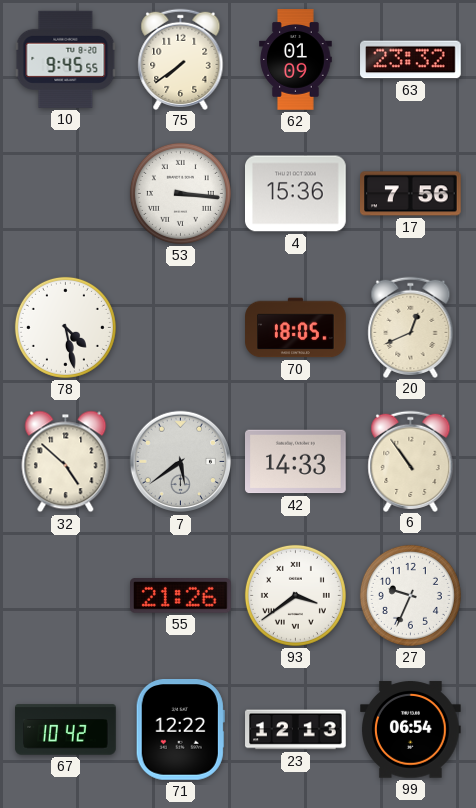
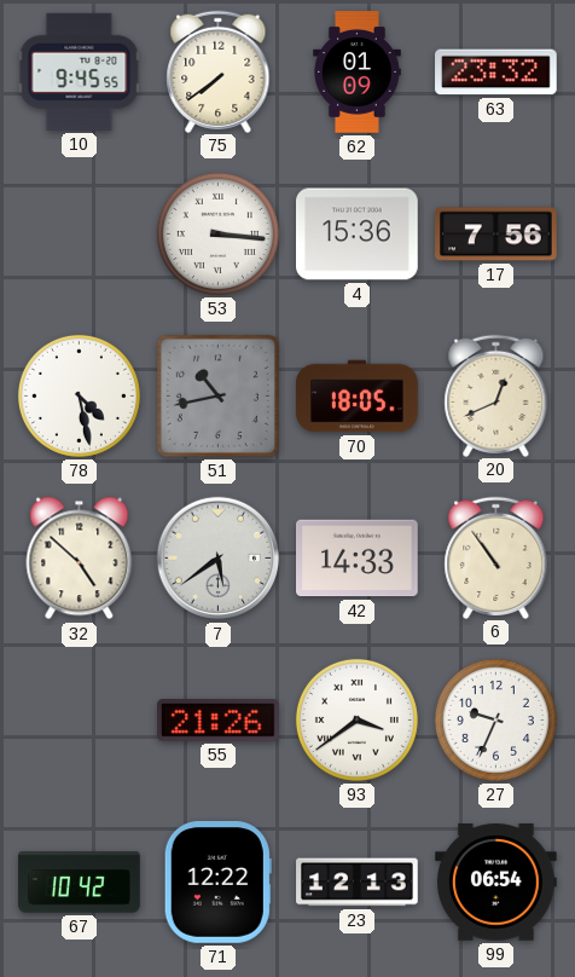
51: none -> 10:43
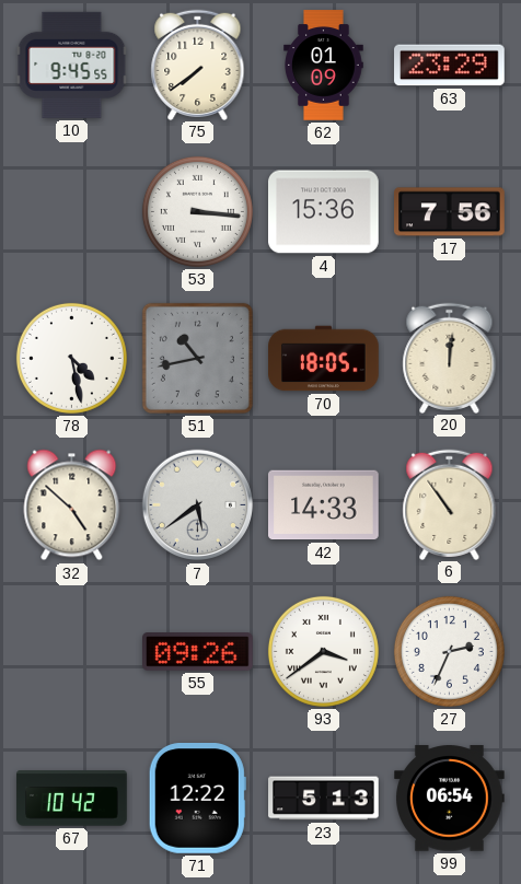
63: 23:32 -> 23:29
20: 12:41 -> 12:01
55: 21:26 -> 09:26
27: 9:34 -> 2:34
23: 12:13 -> 5:13
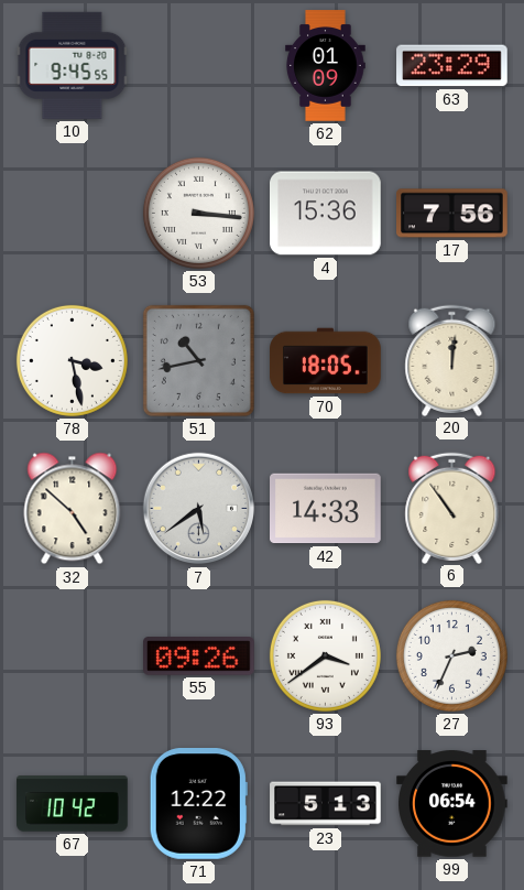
75: 7:39 -> none
78: 4:28 -> 3:28
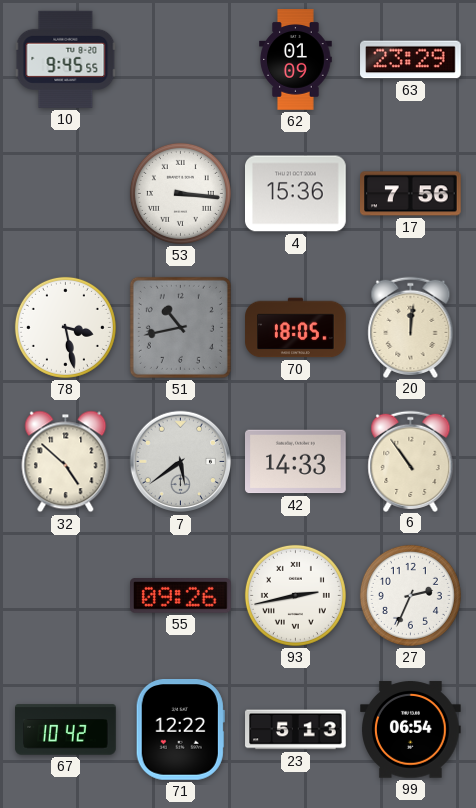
93: 3:39 -> 2:43
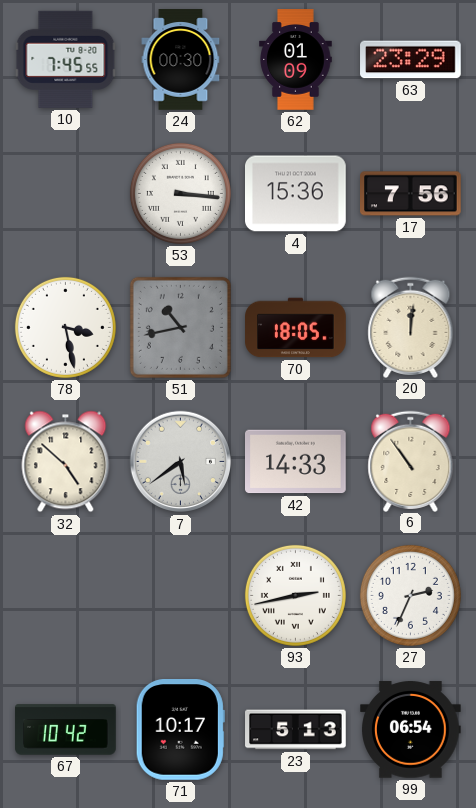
10: 9:45 -> 7:45
24: none -> 00:30
55: 09:26 -> none
71: 12:22 -> 10:17
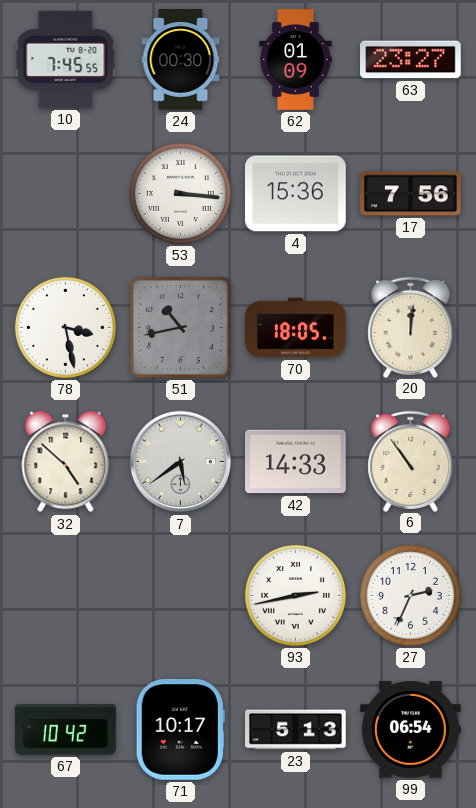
63: 23:29 -> 23:27
